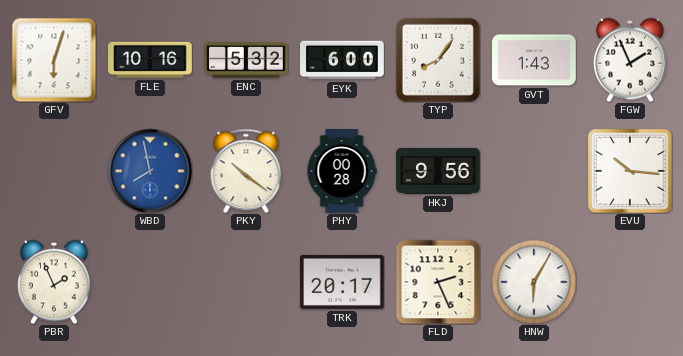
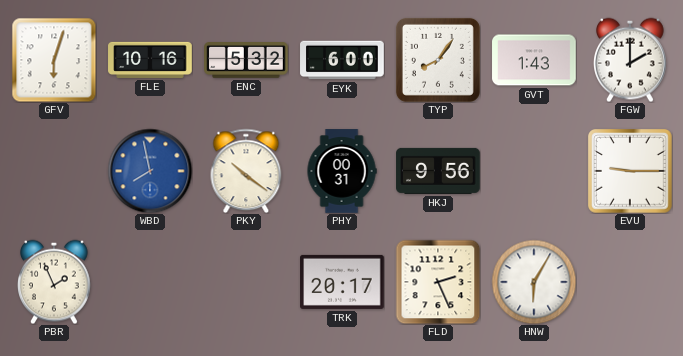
FGW: 1:56 -> 2:00
PHY: 00:28 -> 00:31
EVU: 10:16 -> 9:15
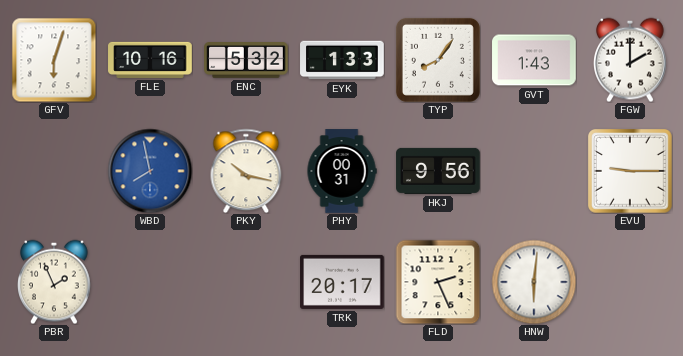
EYK: 6:00 -> 1:33
PKY: 10:21 -> 10:17
HNW: 6:05 -> 6:01
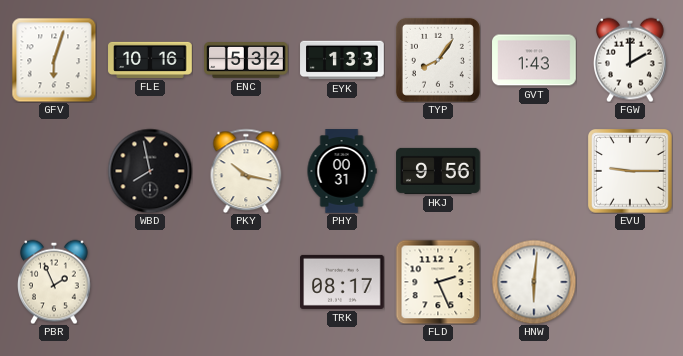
WBD dial: blue -> black
TRK: 20:17 -> 08:17
